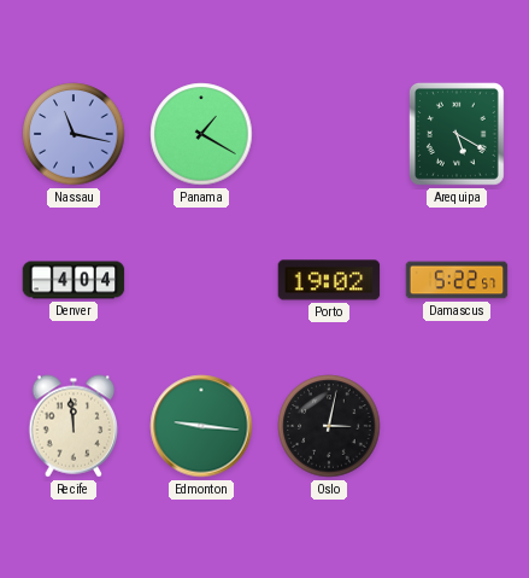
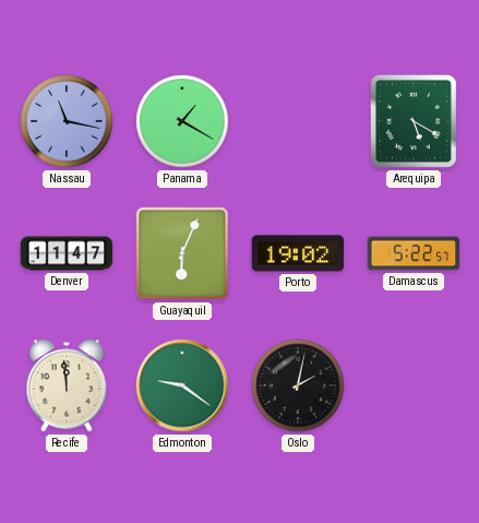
Denver: 4:04 -> 11:47
Guayaquil: none -> 6:04
Edmonton: 9:16 -> 9:21
Oslo: 3:02 -> 2:02
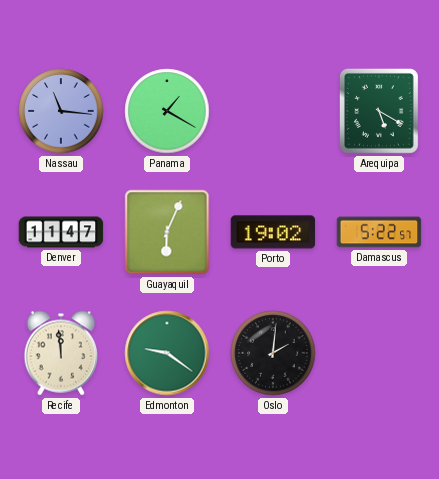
Nassau: 11:17 -> 11:16
Oslo: 2:02 -> 2:01
